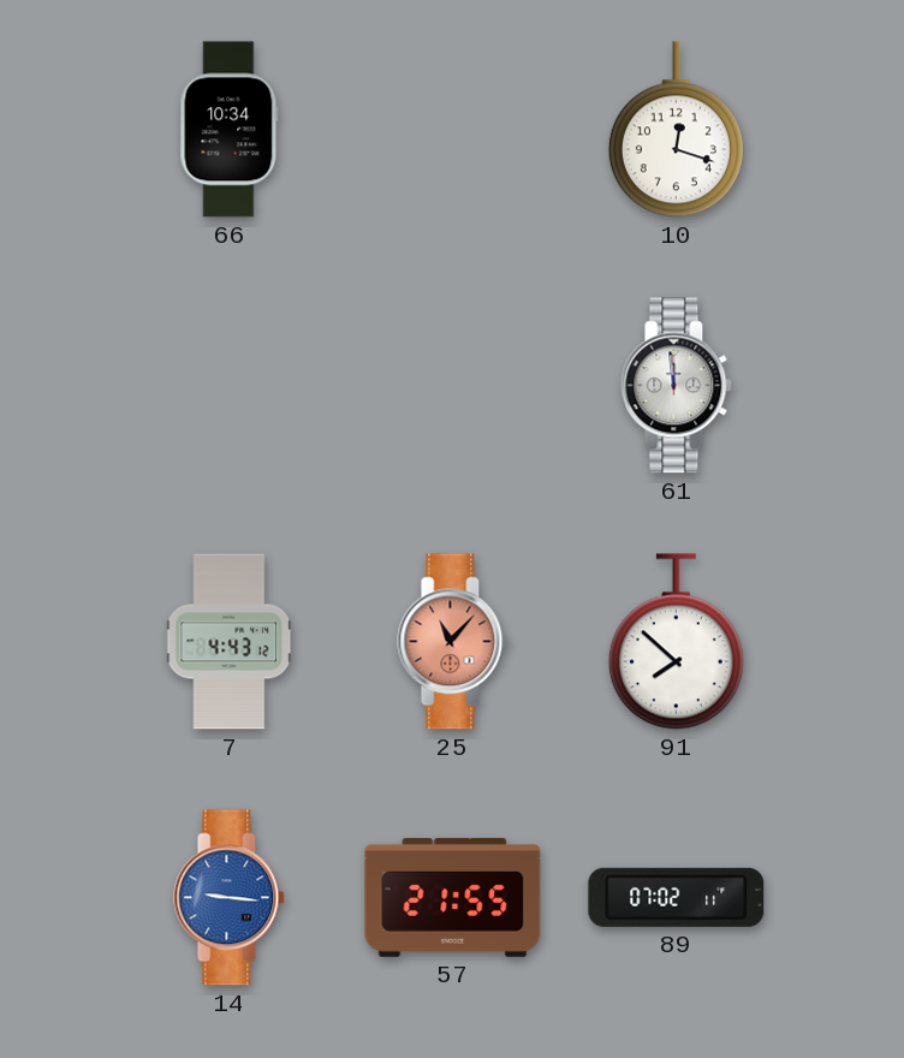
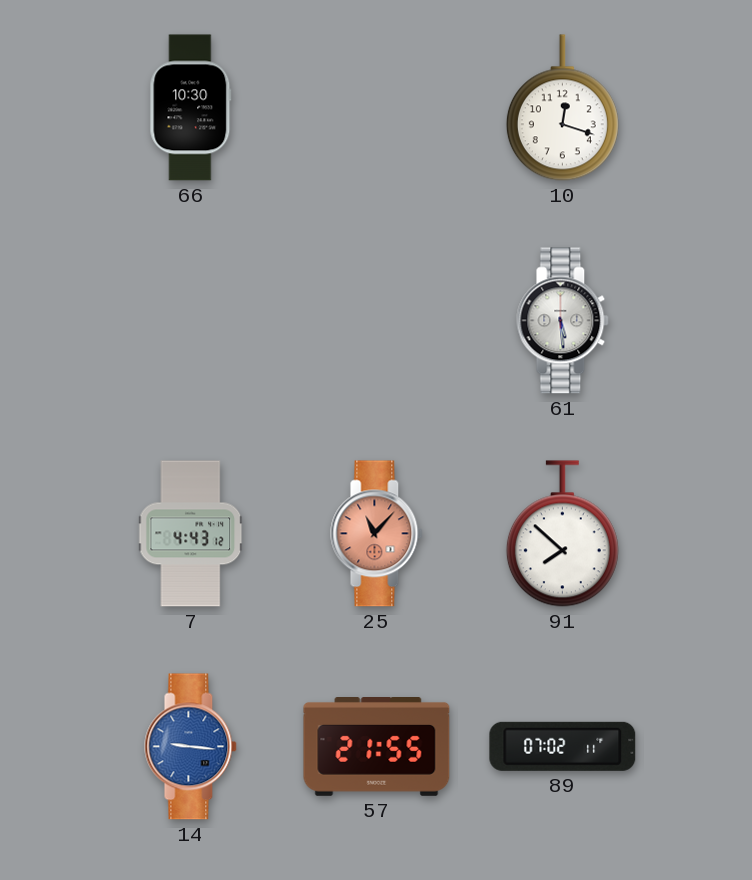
66: 10:34 -> 10:30
61: 11:59 -> 5:29
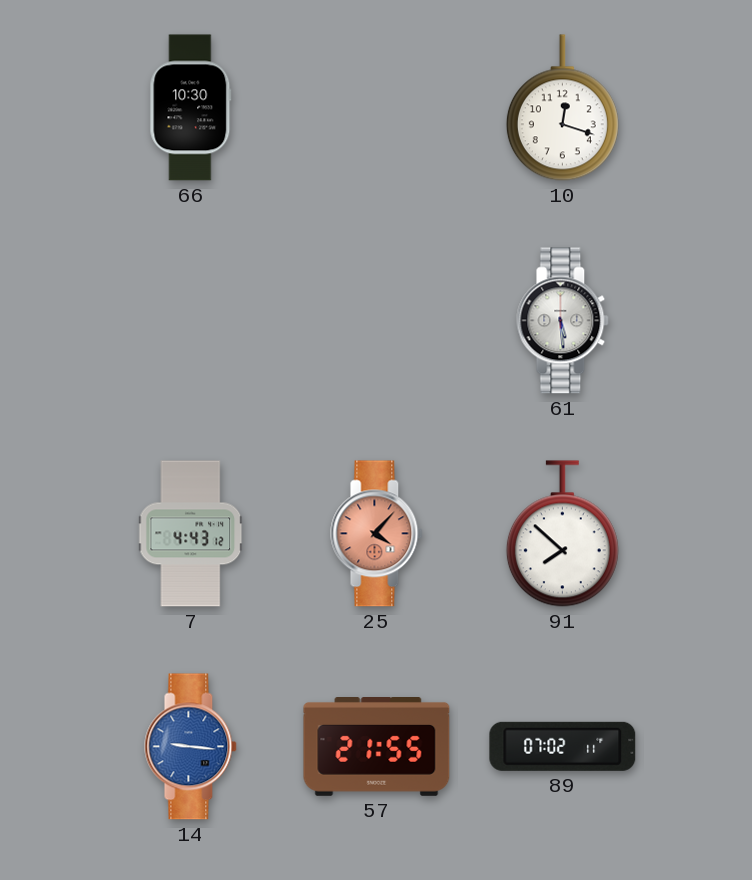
25: 11:07 -> 4:07
